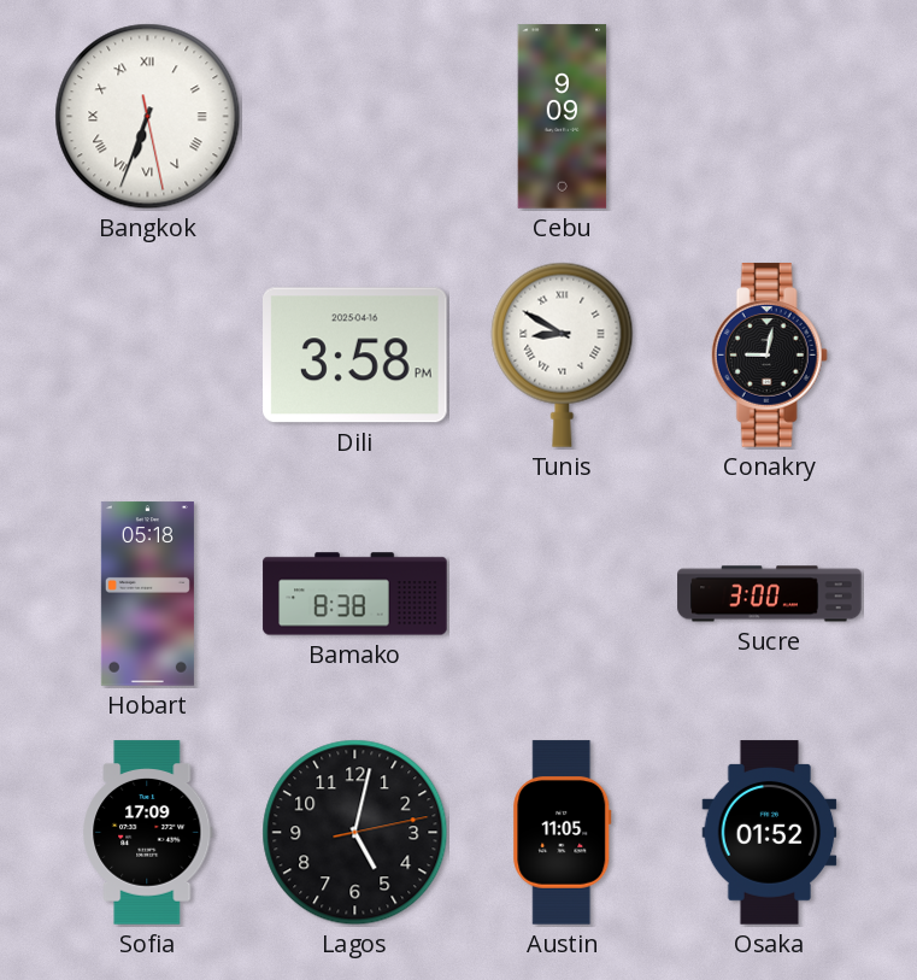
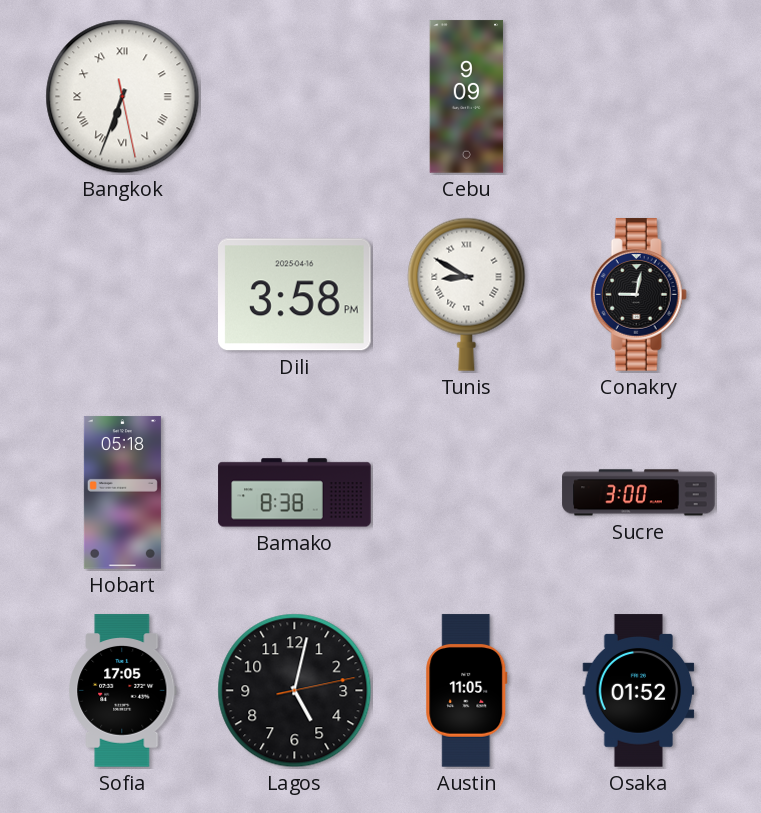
Sofia: 17:09 -> 17:05
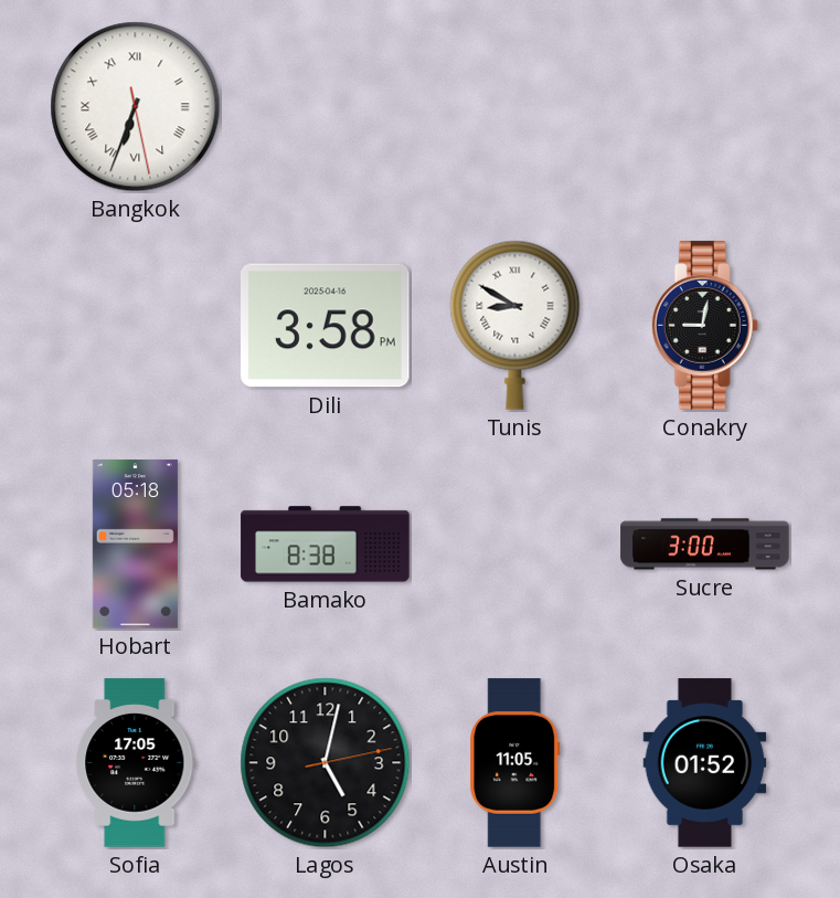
Cebu: 9:09 -> none
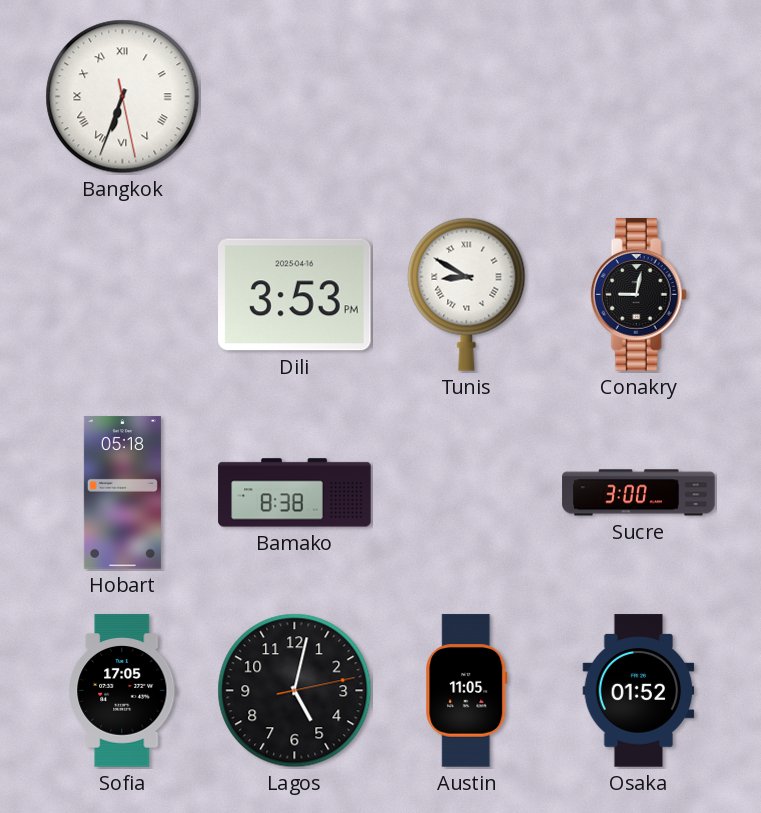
Dili: 3:58 -> 3:53
